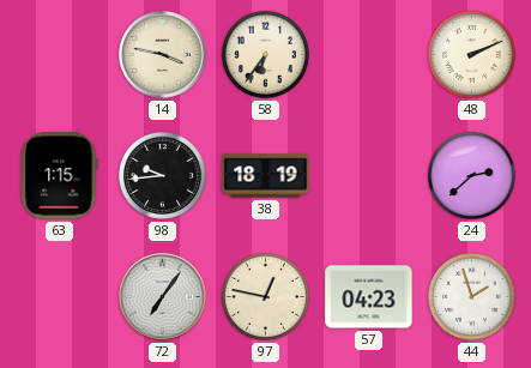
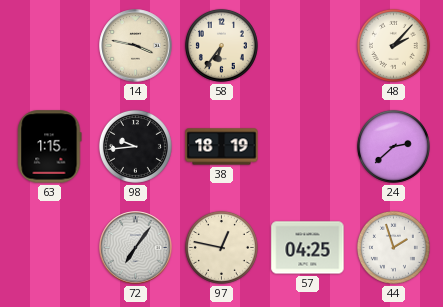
48: 2:11 -> 2:07
57: 04:23 -> 04:25
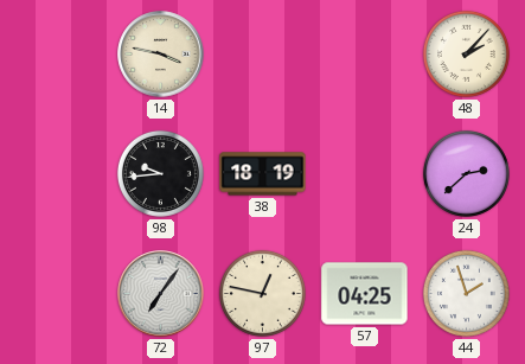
58: 6:36 -> none
63: 1:15 -> none
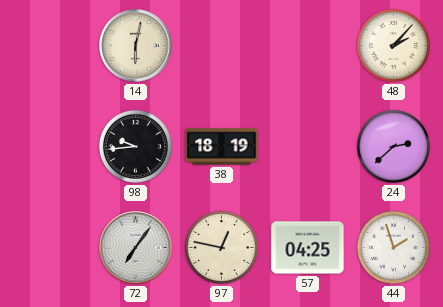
14: 3:47 -> 6:02
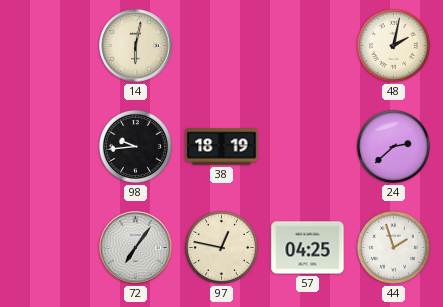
48: 2:07 -> 2:02
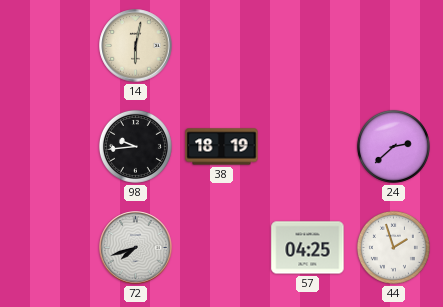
48: 2:02 -> none
72: 7:06 -> 7:42
97: 12:47 -> none
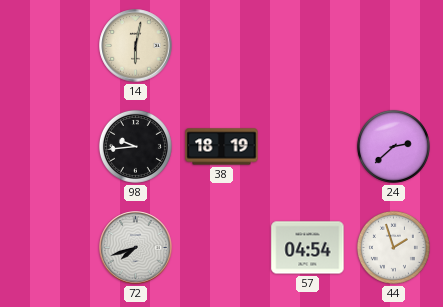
57: 04:25 -> 04:54
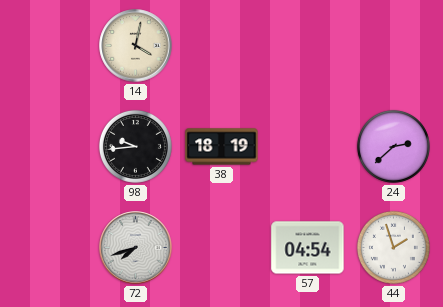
14: 6:02 -> 4:02
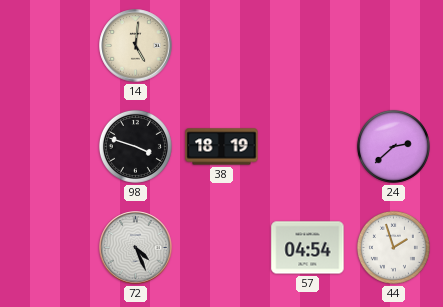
14: 4:02 -> 5:01
98: 9:44 -> 3:48
72: 7:42 -> 4:26
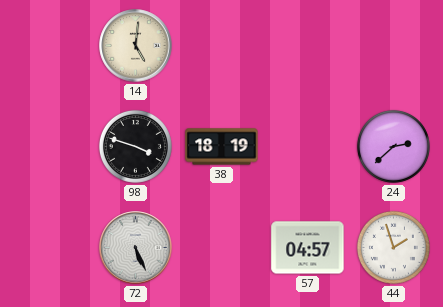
72: 4:26 -> 5:26
57: 04:54 -> 04:57
